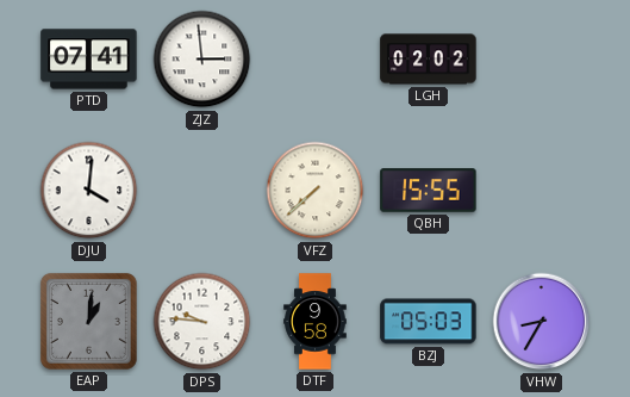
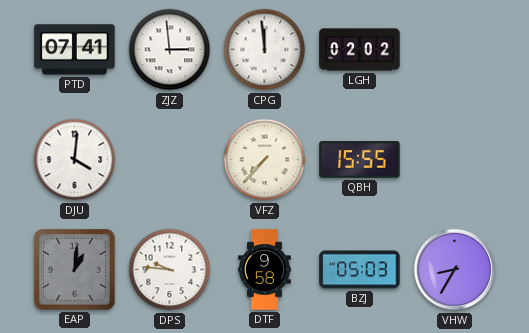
CPG: none -> 11:59
VFZ: 7:38 -> 7:37
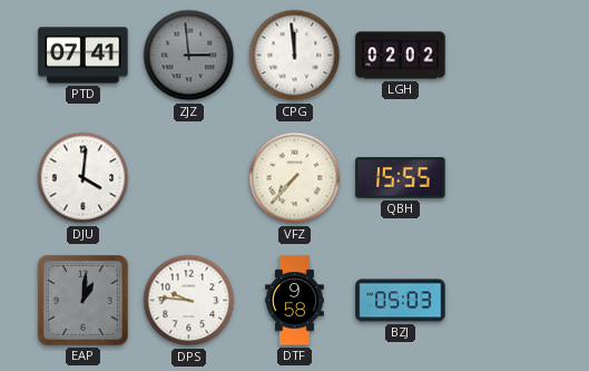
ZJZ dial: white -> grey
VHW: 8:35 -> none
